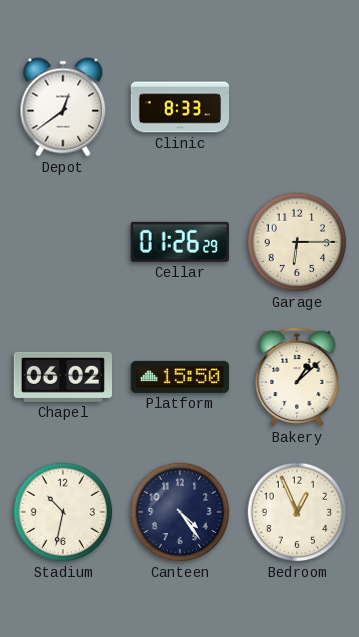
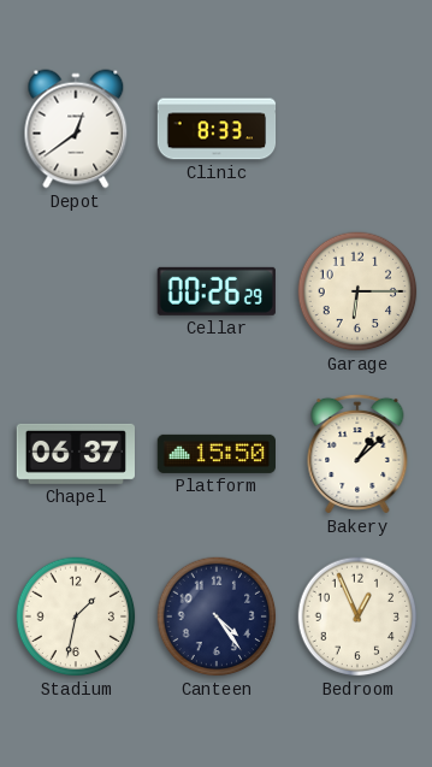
Cellar: 01:26 -> 00:26
Chapel: 06:02 -> 06:37
Stadium: 10:32 -> 1:32
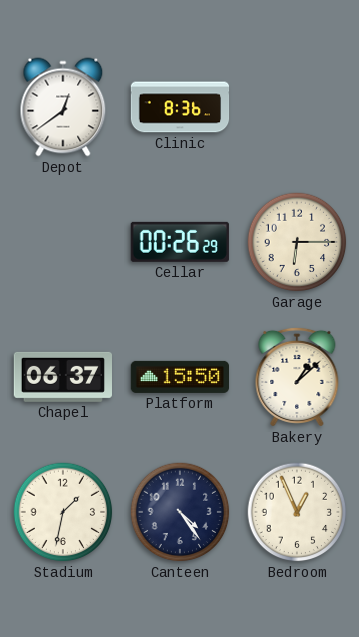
Clinic: 8:33 -> 8:36
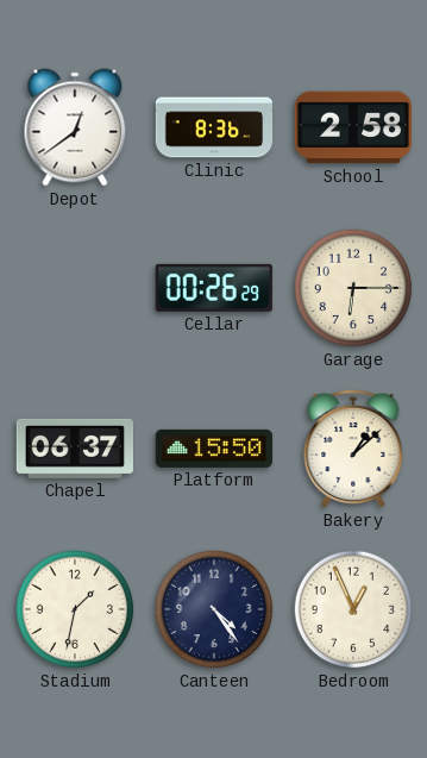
School: none -> 2:58
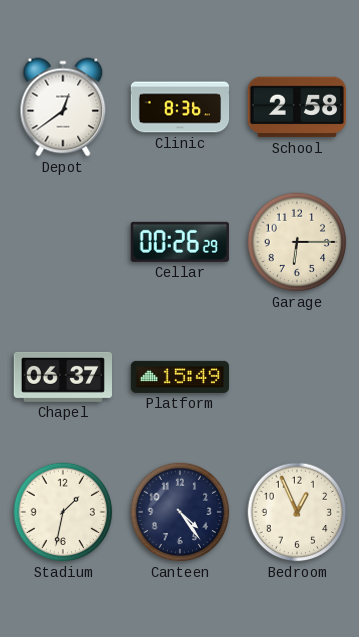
Platform: 15:50 -> 15:49
Bakery: 1:08 -> none
